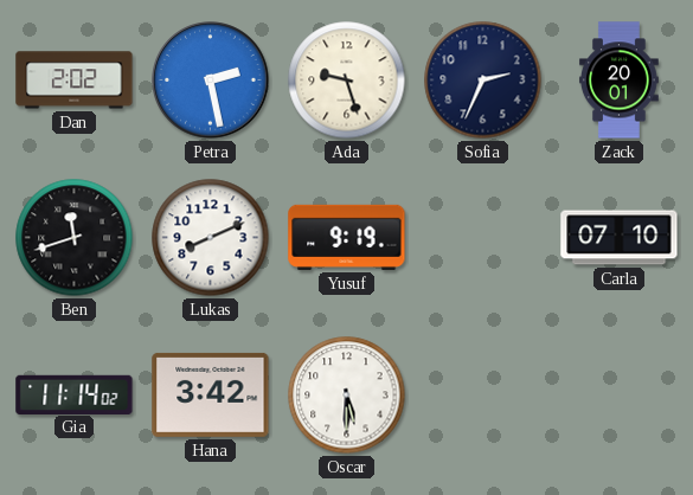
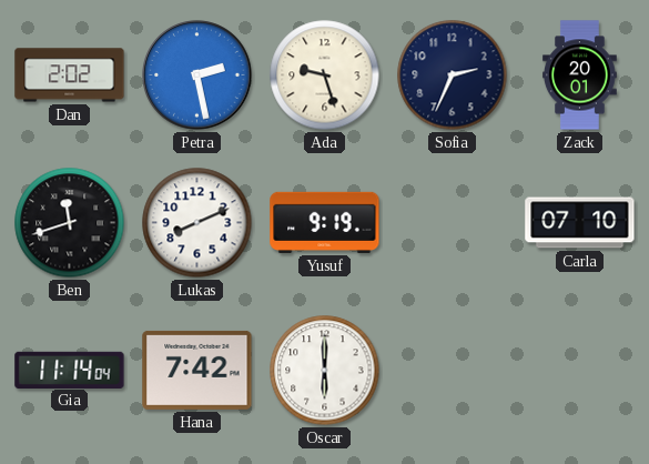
Gia: 11:14:02 -> 11:14:04
Hana: 3:42 -> 7:42
Oscar: 5:30 -> 6:00
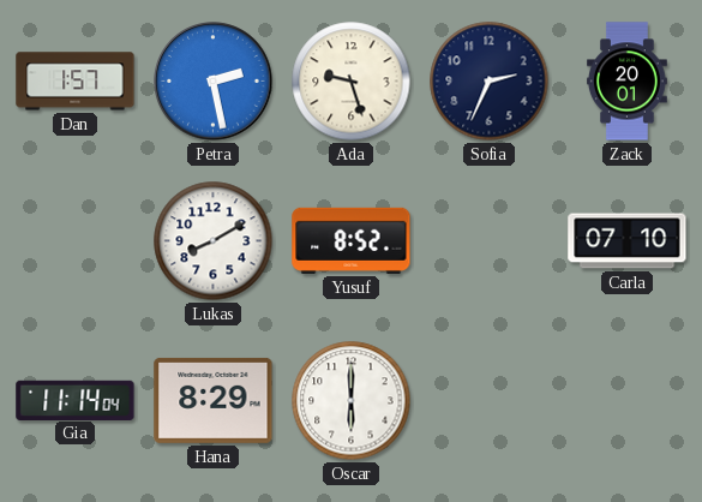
Dan: 2:02 -> 1:57
Ben: 11:42 -> none
Lukas: 8:11 -> 8:10
Yusuf: 9:19 -> 8:52
Hana: 7:42 -> 8:29
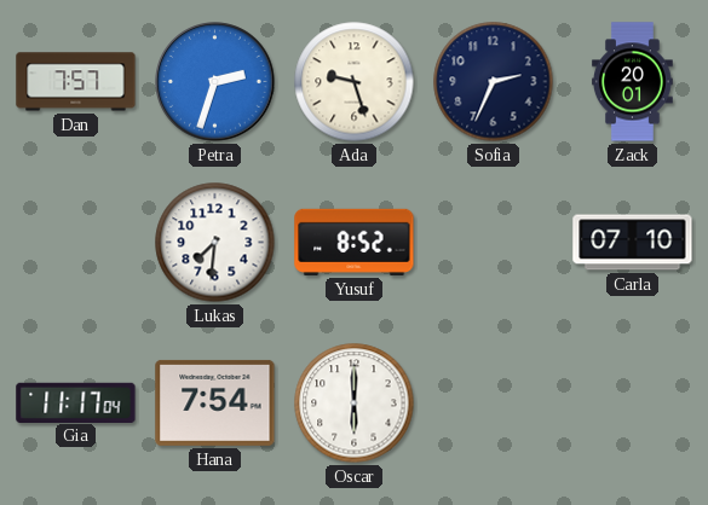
Dan: 1:57 -> 7:57
Petra: 2:28 -> 2:33
Lukas: 8:10 -> 7:31
Gia: 11:14 -> 11:17
Hana: 8:29 -> 7:54
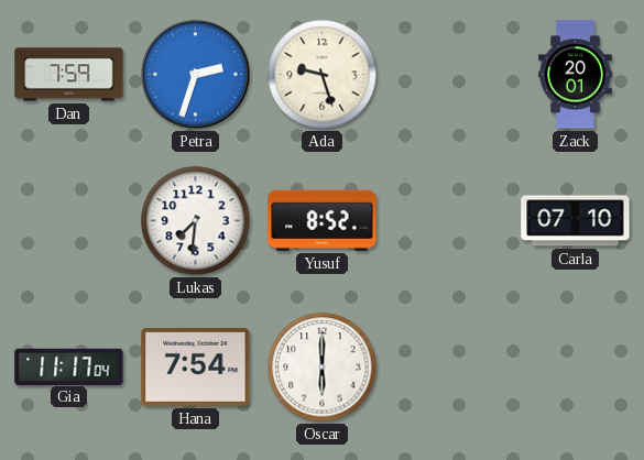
Dan: 7:57 -> 7:59
Sofia: 2:34 -> none
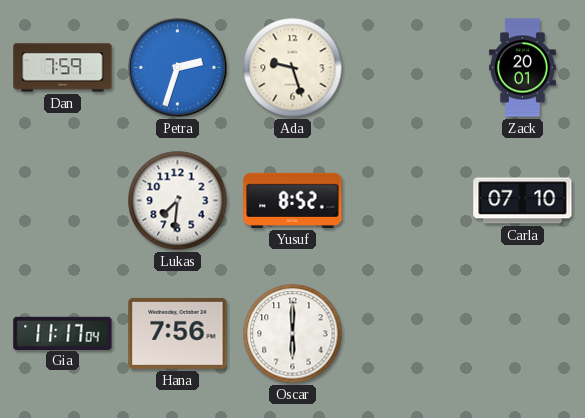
Hana: 7:54 -> 7:56
